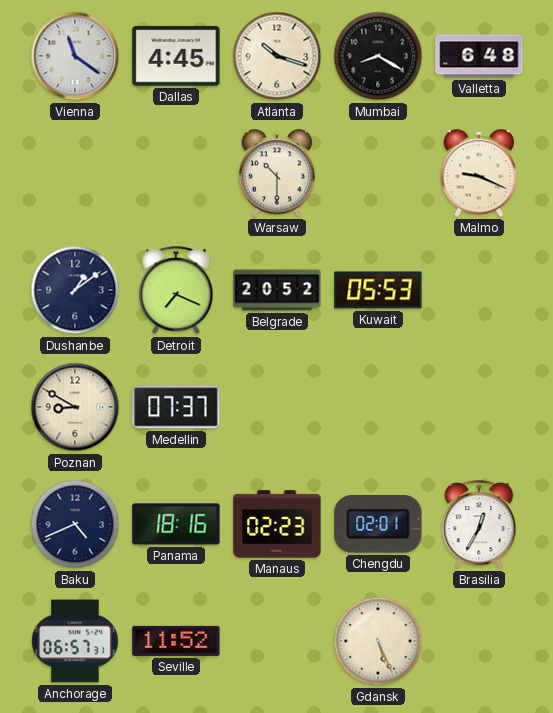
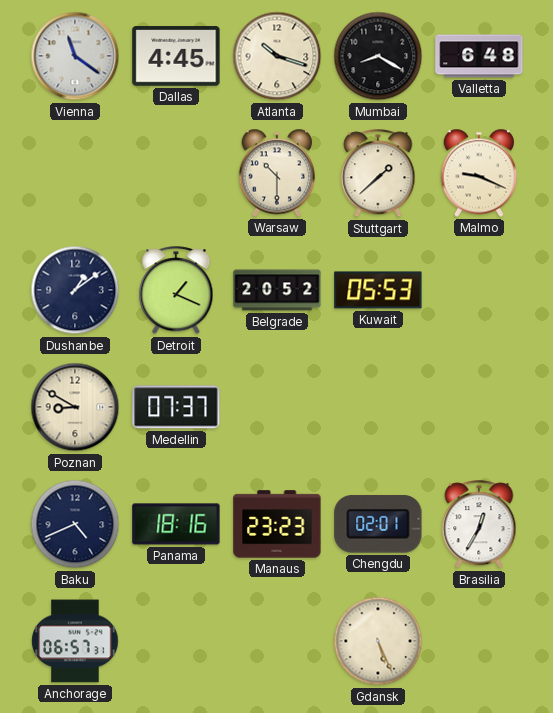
Stuttgart: none -> 1:38
Detroit: 7:19 -> 1:19
Manaus: 02:23 -> 23:23
Seville: 11:52 -> none
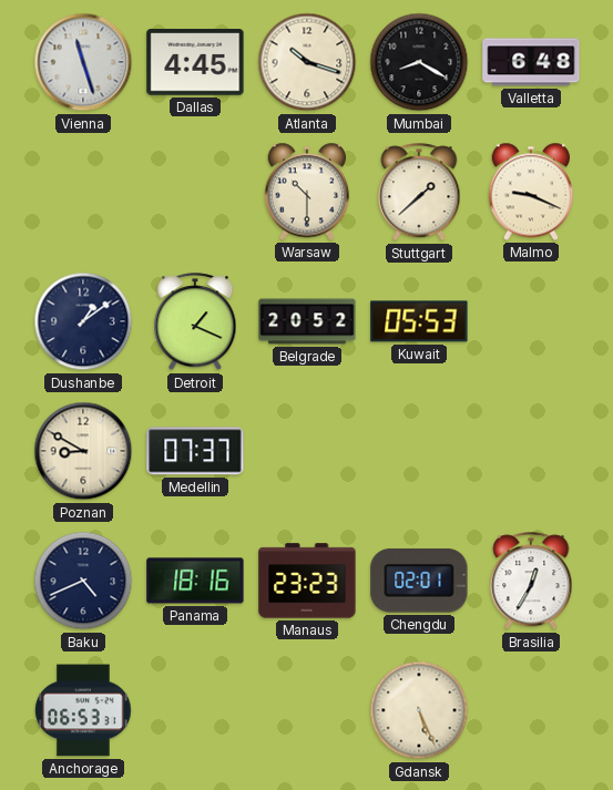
Vienna: 11:21 -> 11:27
Anchorage: 06:57 -> 06:53
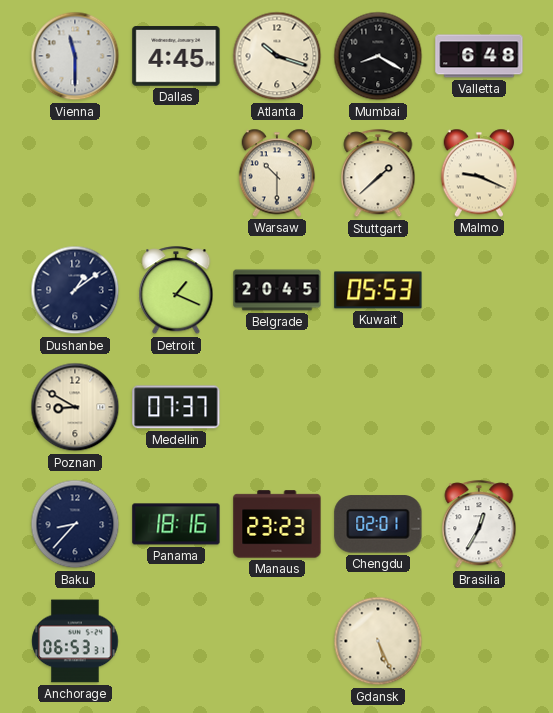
Vienna: 11:27 -> 11:30
Belgrade: 20:52 -> 20:45
Baku: 4:41 -> 8:37
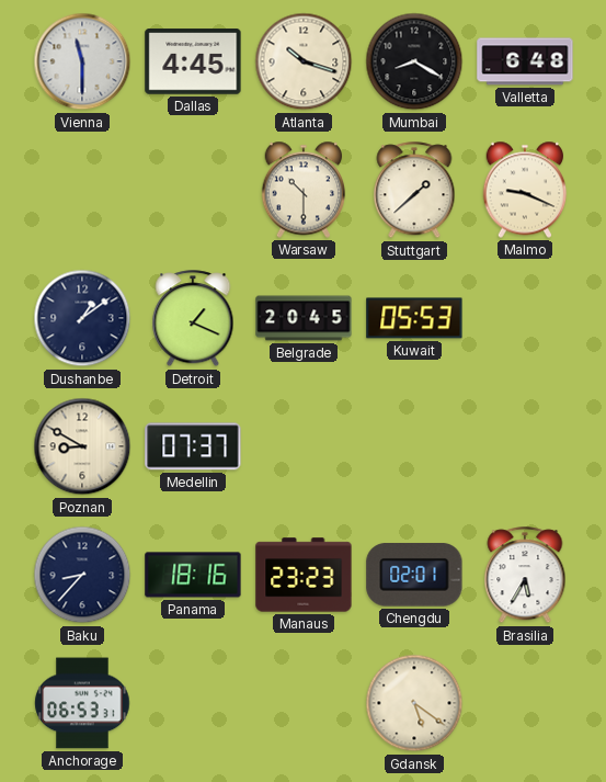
Brasilia: 12:35 -> 5:35
Gdansk: 5:26 -> 5:21
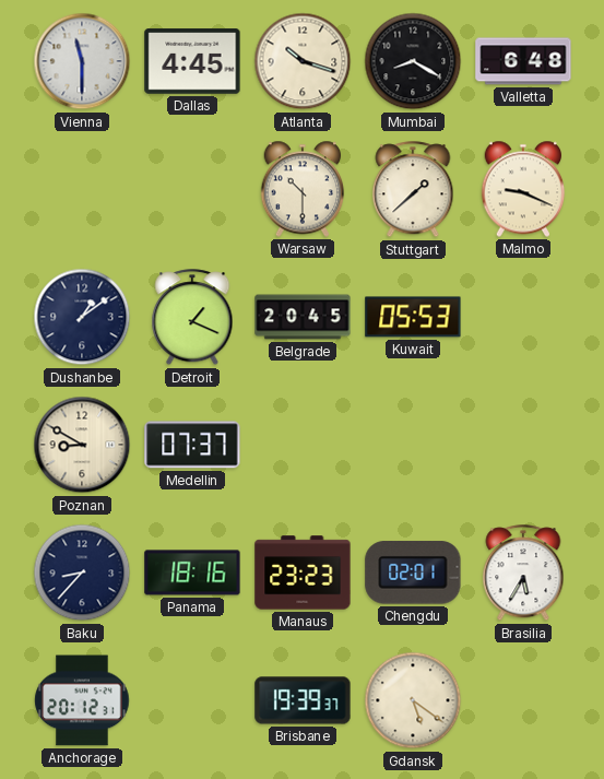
Anchorage: 06:53 -> 20:12
Brisbane: none -> 19:39
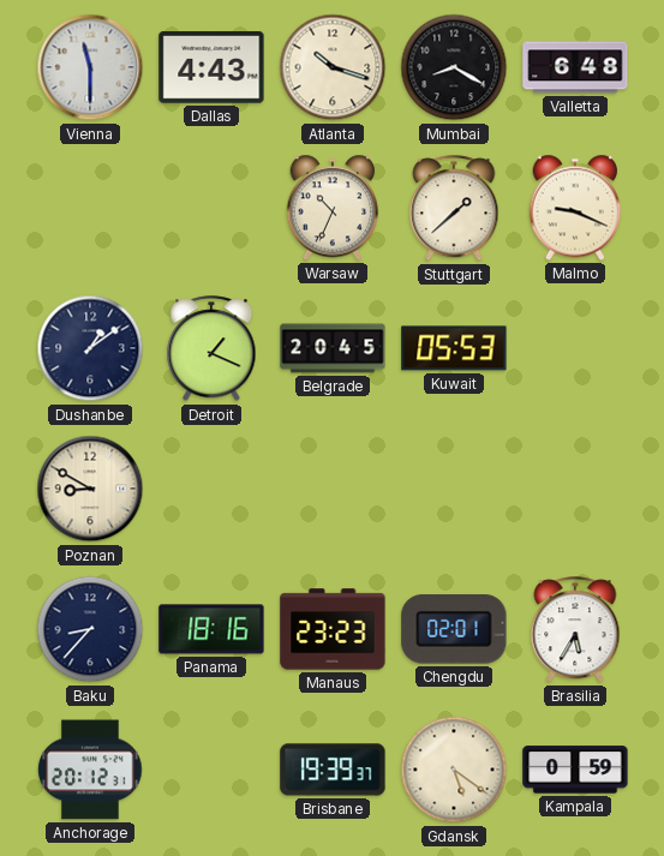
Dallas: 4:45 -> 4:43
Warsaw: 10:30 -> 10:34
Medellin: 07:37 -> none
Kampala: none -> 0:59
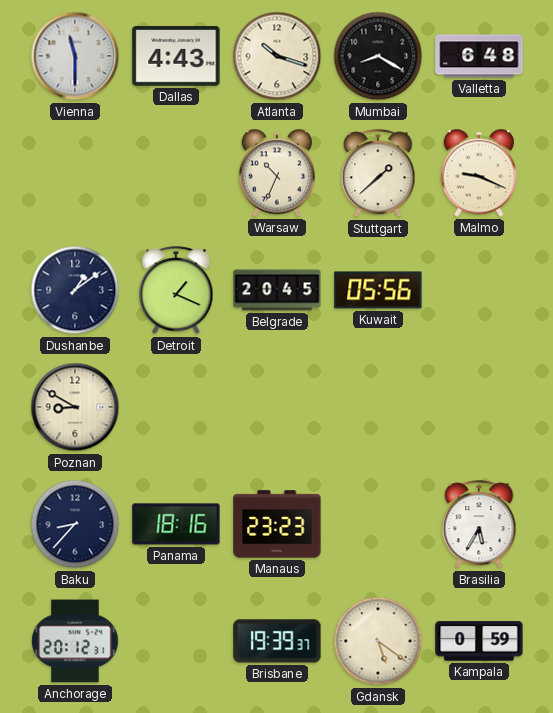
Kuwait: 05:53 -> 05:56
Chengdu: 02:01 -> none
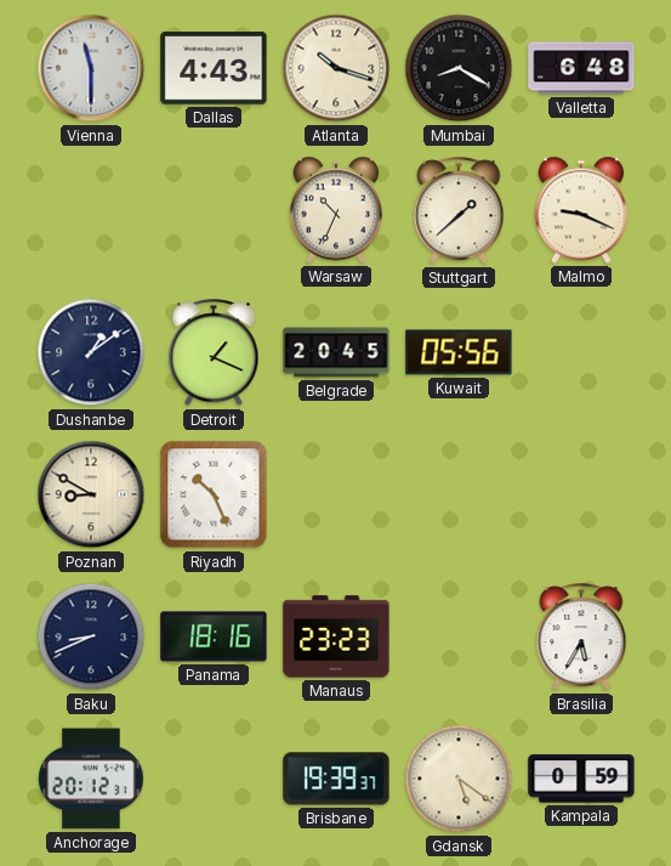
Riyadh: none -> 10:26
Baku: 8:37 -> 8:41
